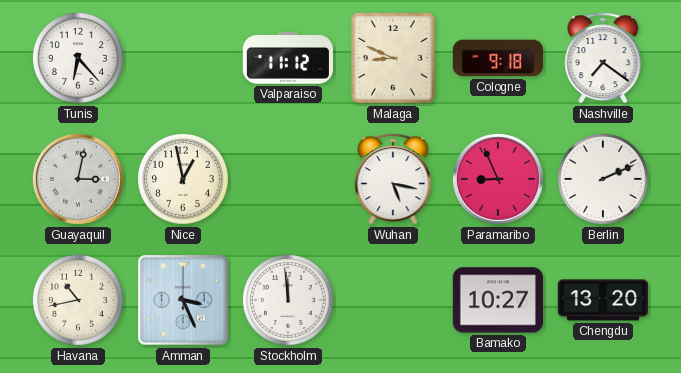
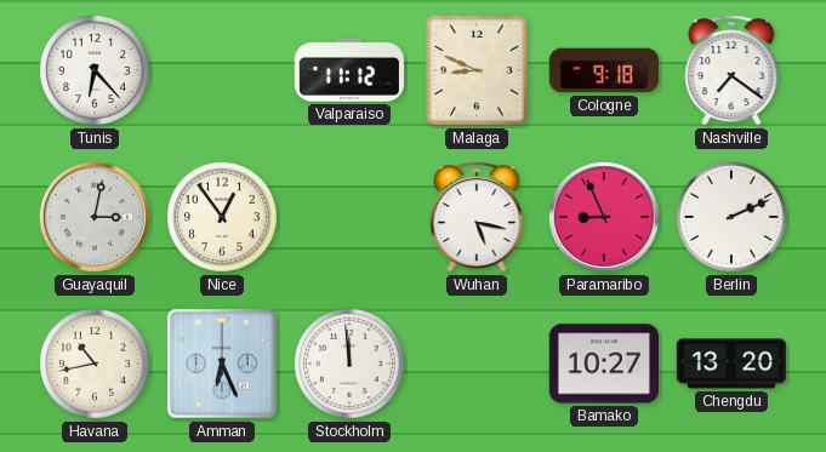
Nice: 12:58 -> 12:54
Amman: 3:26 -> 6:26
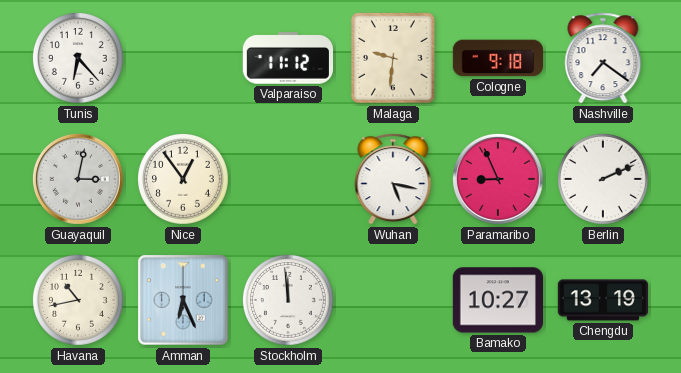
Malaga: 8:49 -> 9:31
Chengdu: 13:20 -> 13:19
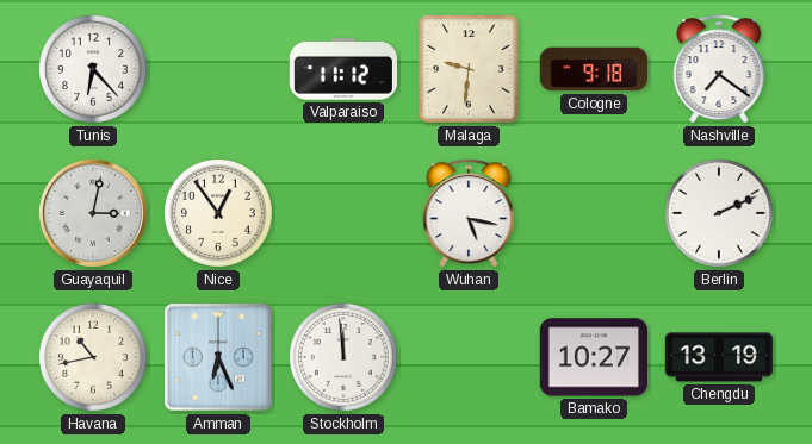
Paramaribo: 8:56 -> none
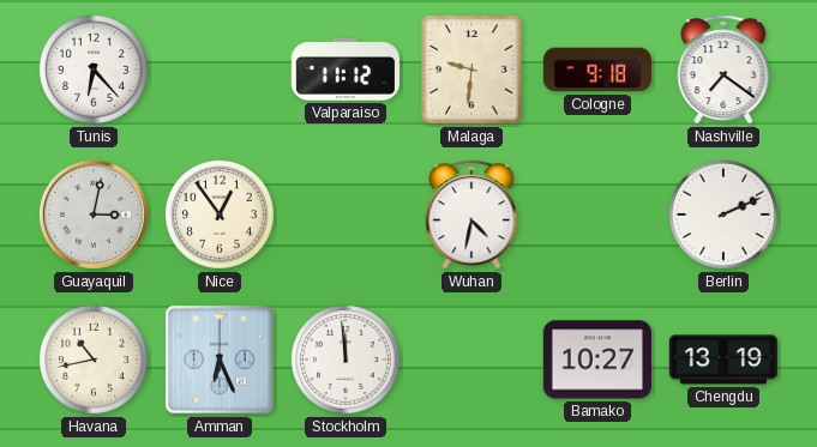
Wuhan: 5:17 -> 4:32
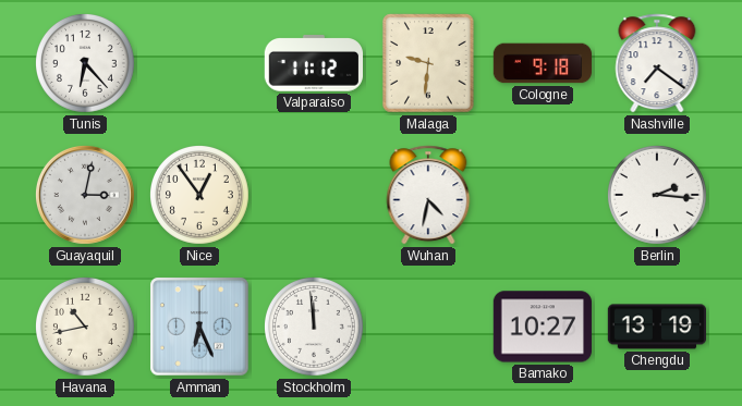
Berlin: 2:11 -> 2:16
